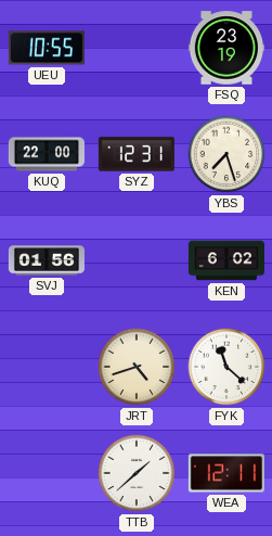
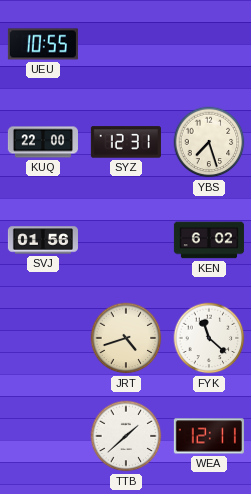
FSQ: 23:19 -> none
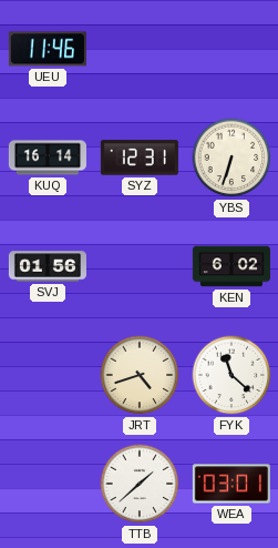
UEU: 10:55 -> 11:46
KUQ: 22:00 -> 16:14
YBS: 7:27 -> 6:33
WEA: 12:11 -> 03:01
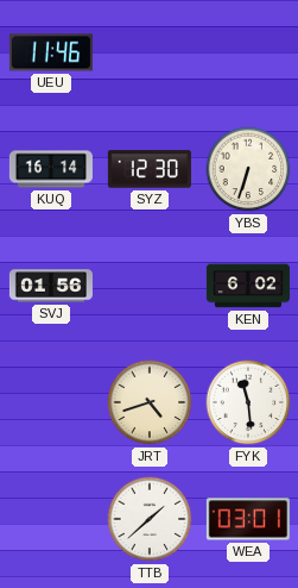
SYZ: 12:31 -> 12:30
FYK: 11:22 -> 11:29
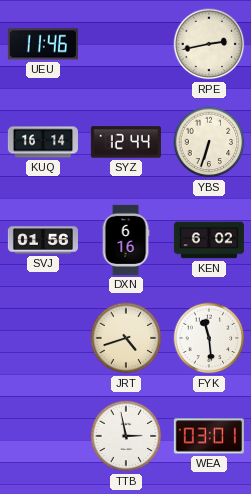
RPE: none -> 2:43
SYZ: 12:30 -> 12:44
DXN: none -> 6:16
TTB: 1:38 -> 2:58
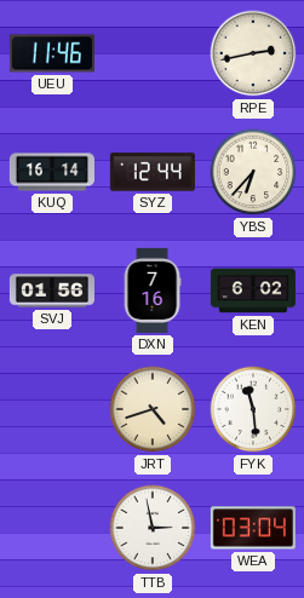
YBS: 6:33 -> 6:37
DXN: 6:16 -> 7:16
WEA: 03:01 -> 03:04
